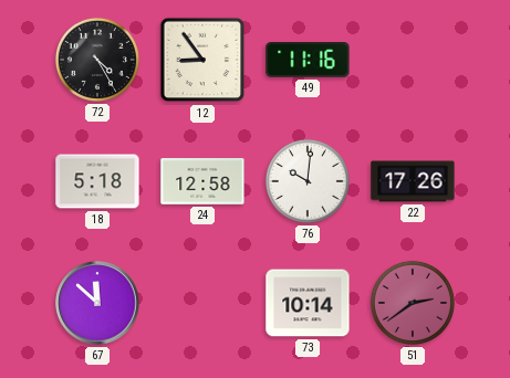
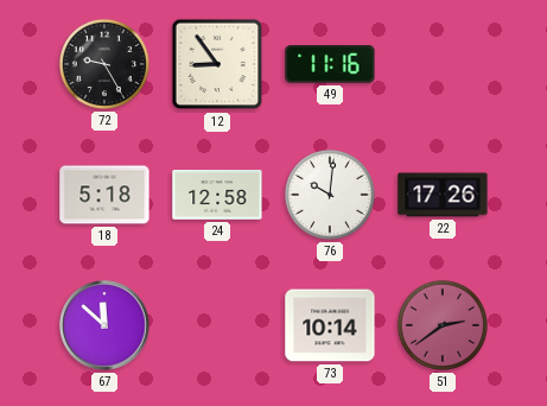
72: 4:25 -> 9:25
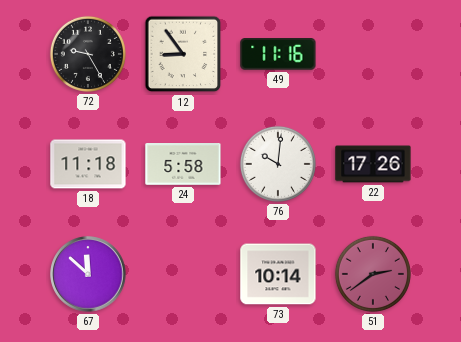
18: 5:18 -> 11:18
24: 12:58 -> 5:58
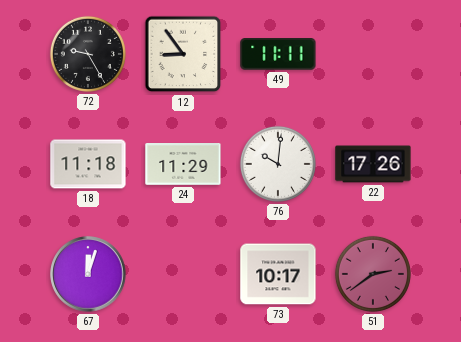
49: 11:16 -> 11:11
24: 5:58 -> 11:29
67: 11:52 -> 12:03
73: 10:14 -> 10:17
